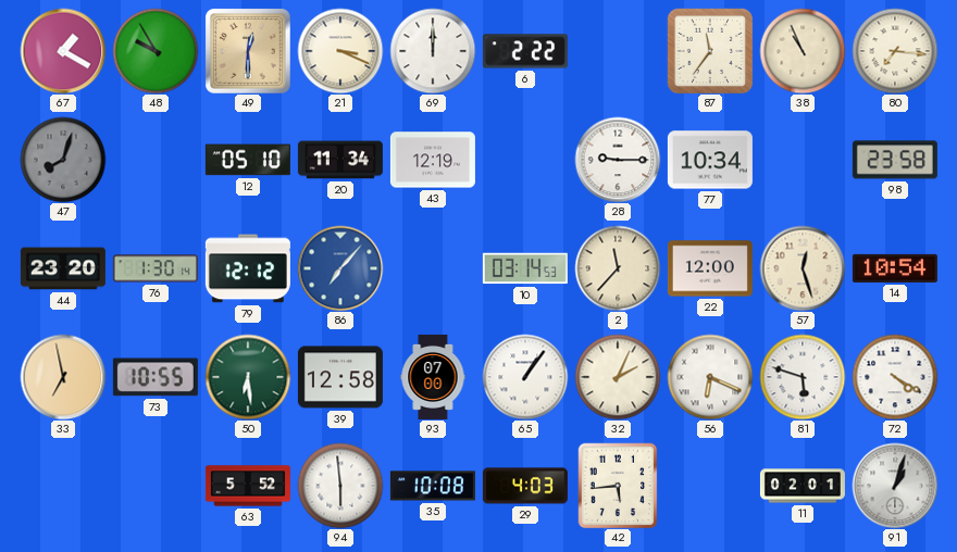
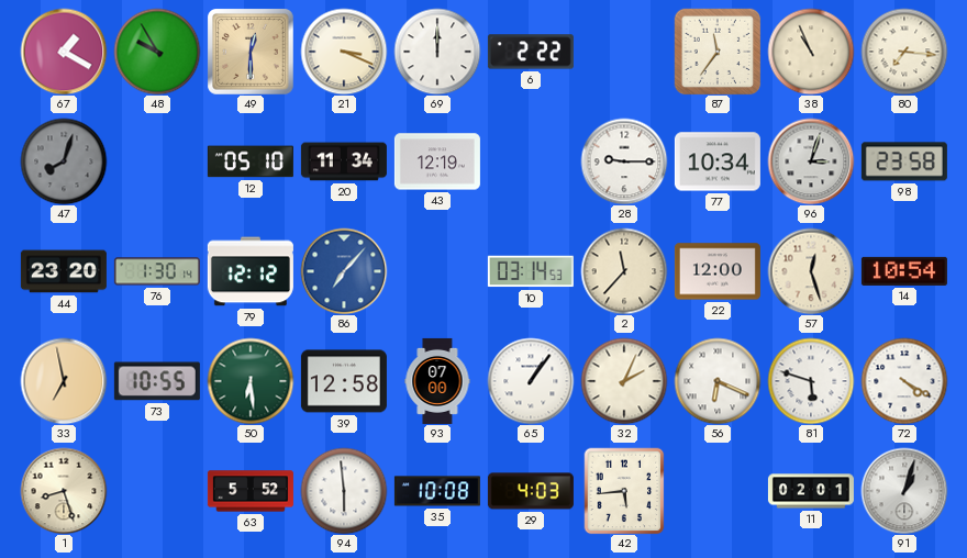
96: none -> 3:03
1: none -> 8:27
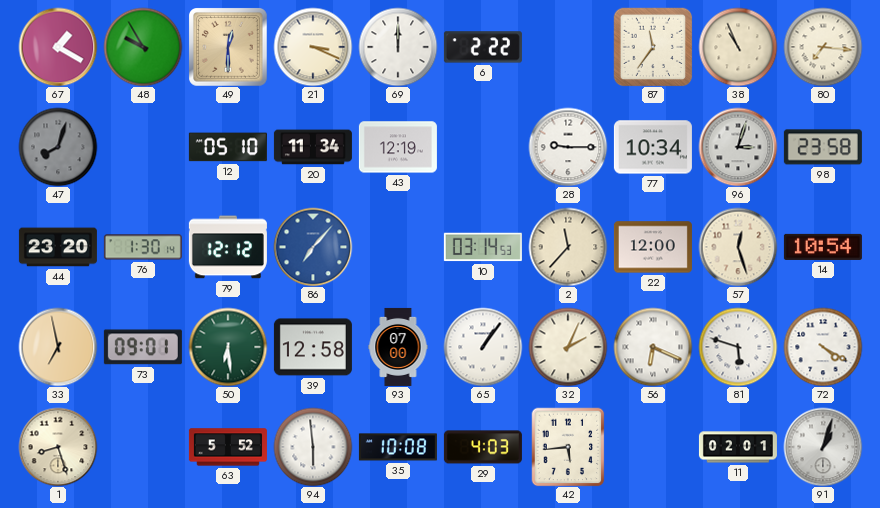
73: 10:55 -> 09:01
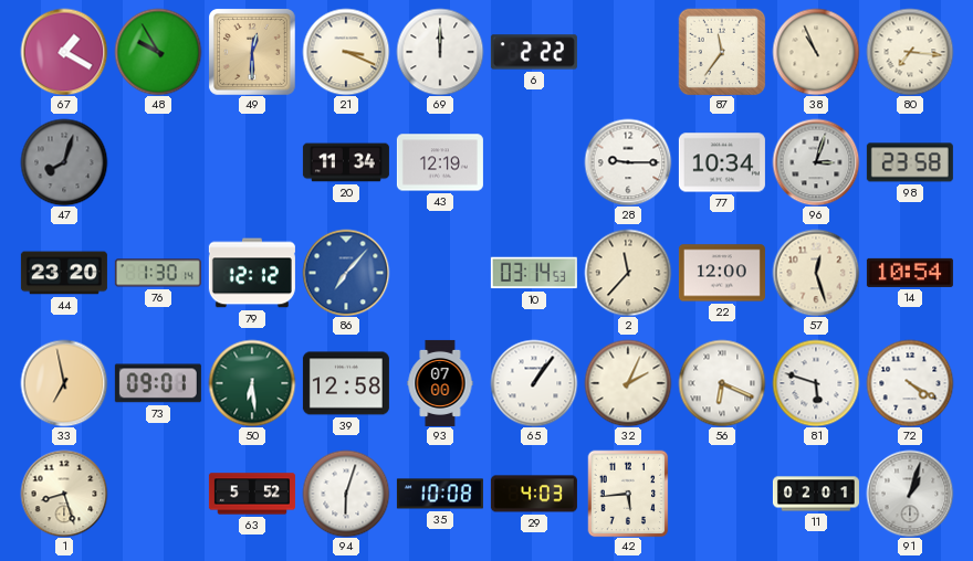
12: 05:10 -> none
94: 5:59 -> 6:03
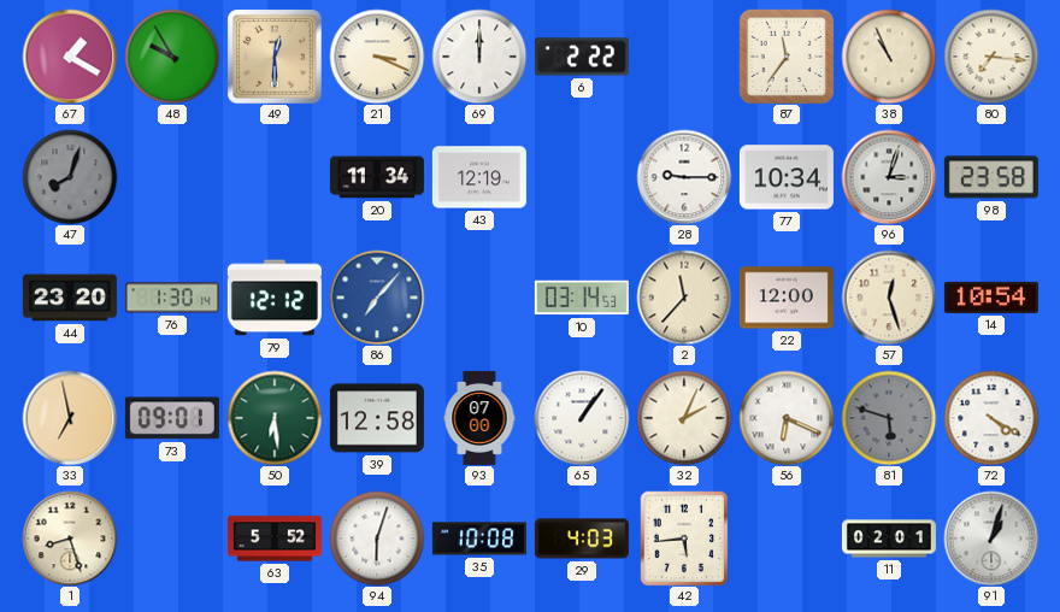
81 dial: white -> grey
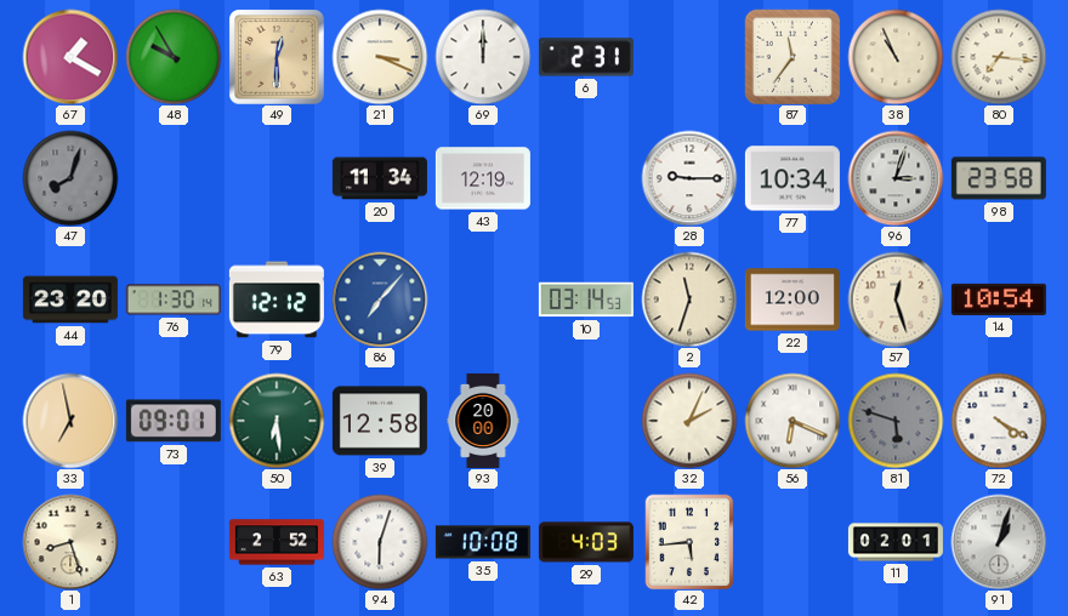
6: 2:22 -> 2:31
2: 11:37 -> 11:33
93: 07:00 -> 20:00
65: 1:06 -> none
63: 5:52 -> 2:52
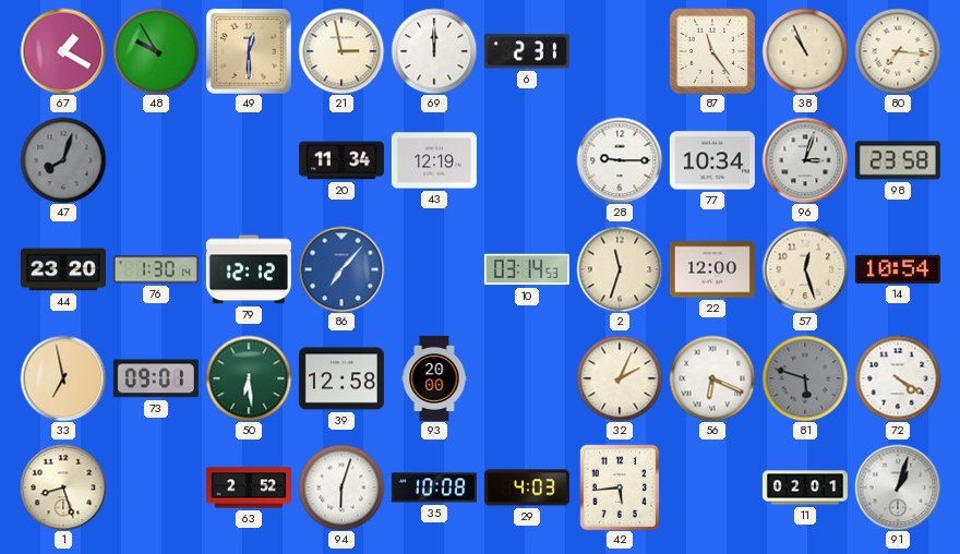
21: 3:19 -> 2:58
87: 11:36 -> 11:24
